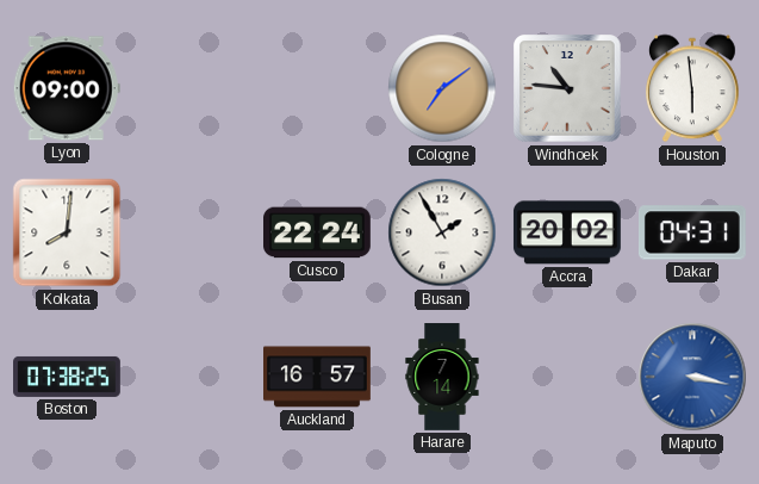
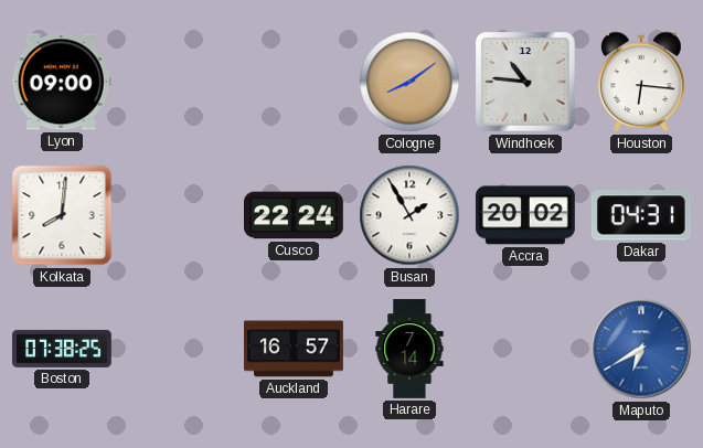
Cologne: 7:09 -> 8:09
Houston: 5:59 -> 6:16
Maputo: 3:17 -> 6:40
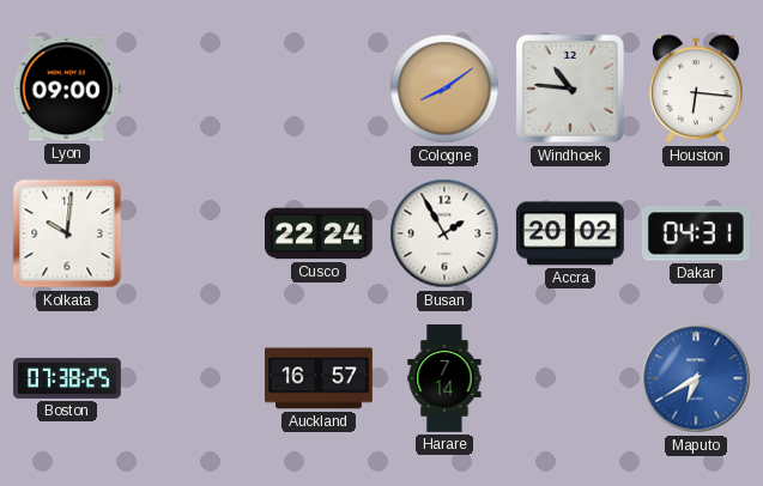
Kolkata: 8:01 -> 10:01
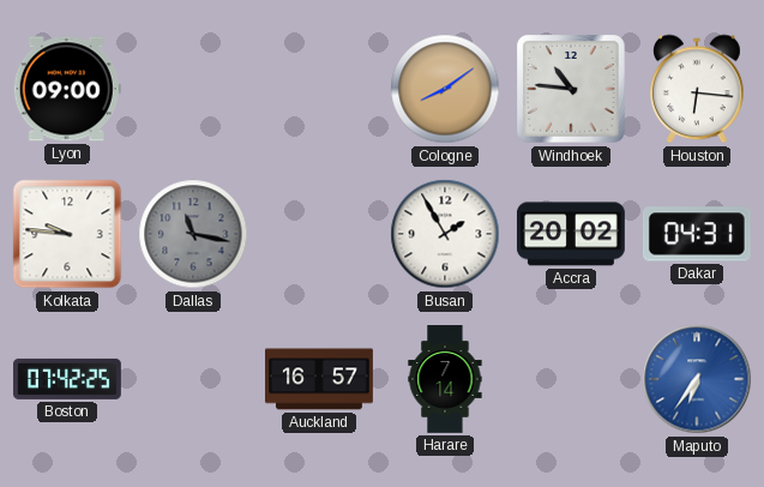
Kolkata: 10:01 -> 9:46
Dallas: none -> 11:17
Cusco: 22:24 -> none
Boston: 07:38 -> 07:42
Maputo: 6:40 -> 6:36
